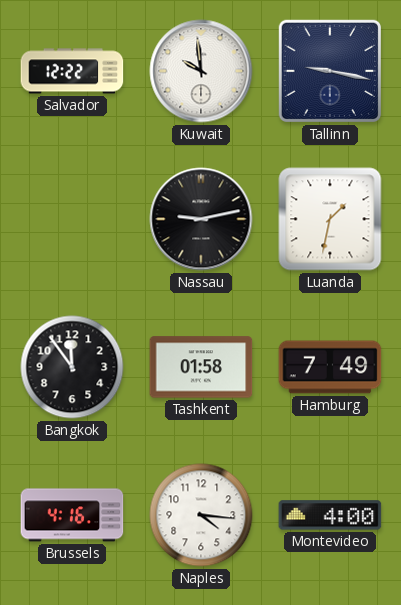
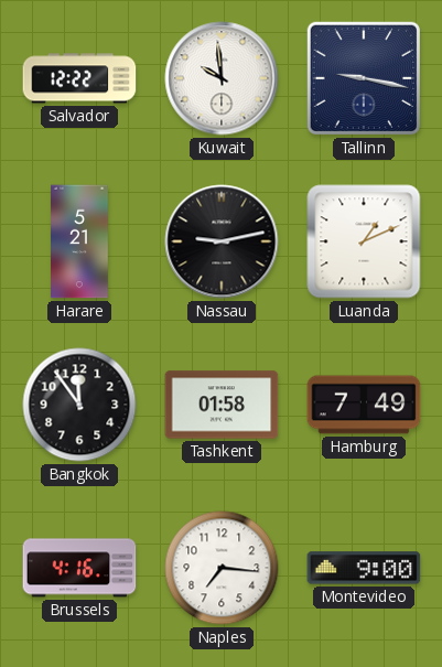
Harare: none -> 5:21
Luanda: 1:32 -> 1:11
Naples: 4:16 -> 7:16
Montevideo: 4:00 -> 9:00
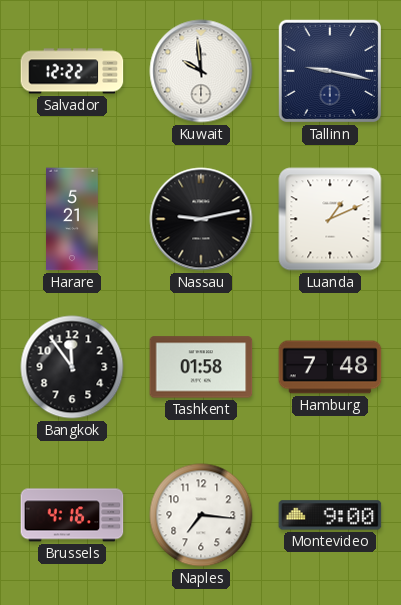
Hamburg: 7:49 -> 7:48
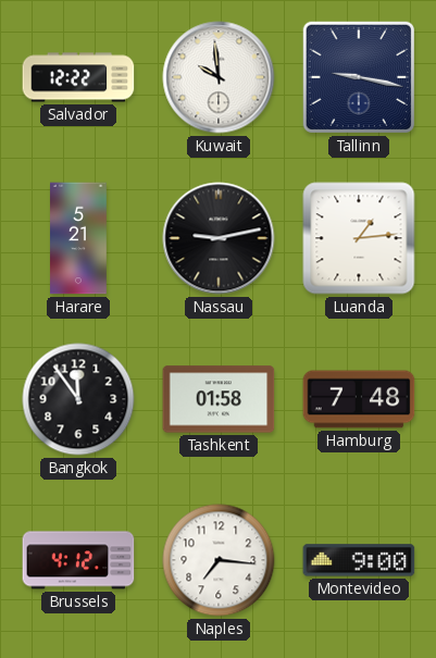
Luanda: 1:11 -> 1:14
Brussels: 4:16 -> 4:12
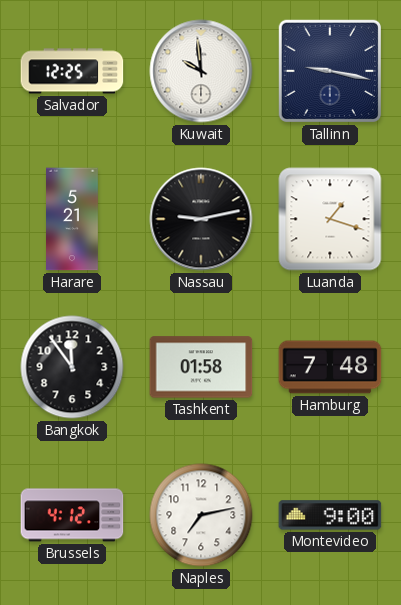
Salvador: 12:22 -> 12:25
Luanda: 1:14 -> 1:18
Naples: 7:16 -> 7:13
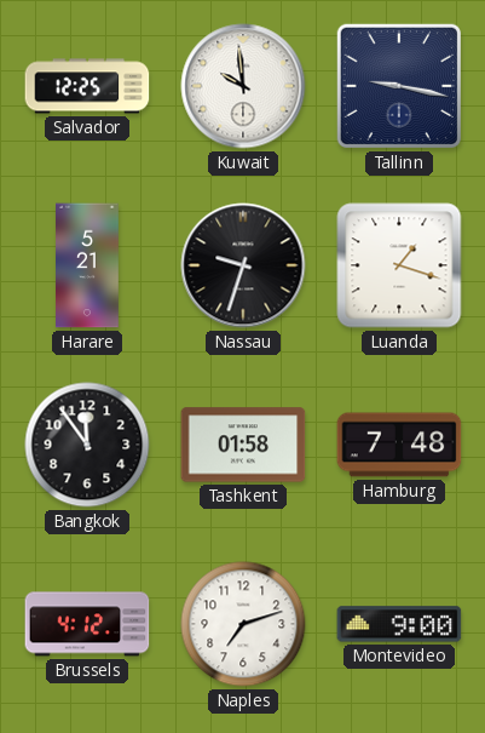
Nassau: 9:13 -> 9:33
Naples: 7:13 -> 7:12
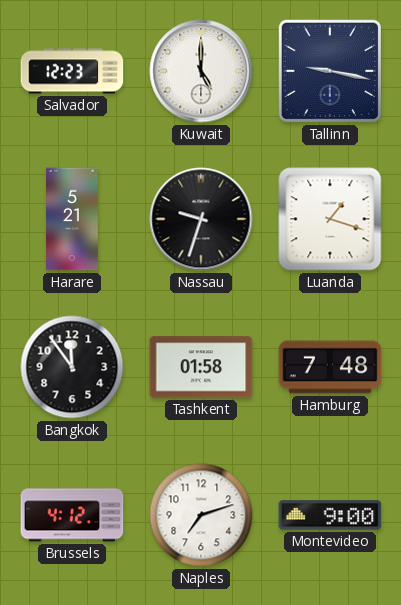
Salvador: 12:25 -> 12:23
Kuwait: 9:59 -> 5:00
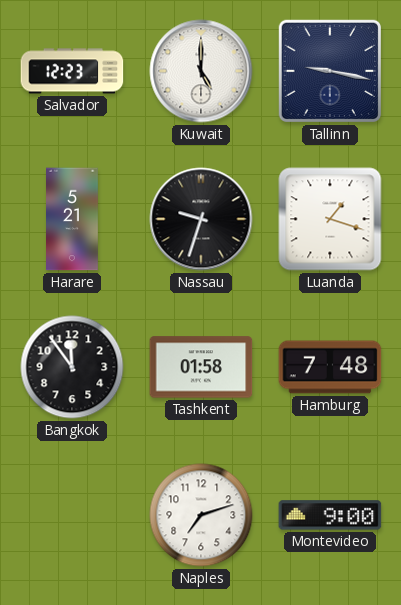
Brussels: 4:12 -> none
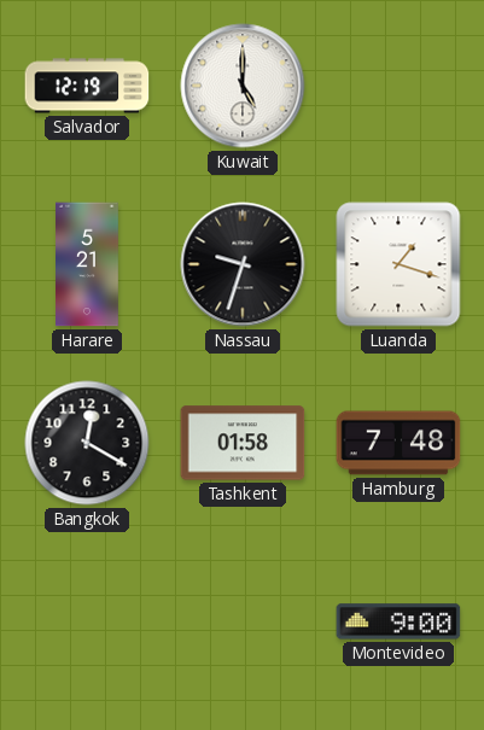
Salvador: 12:23 -> 12:19
Tallinn: 9:17 -> none
Bangkok: 11:54 -> 12:20
Naples: 7:12 -> none
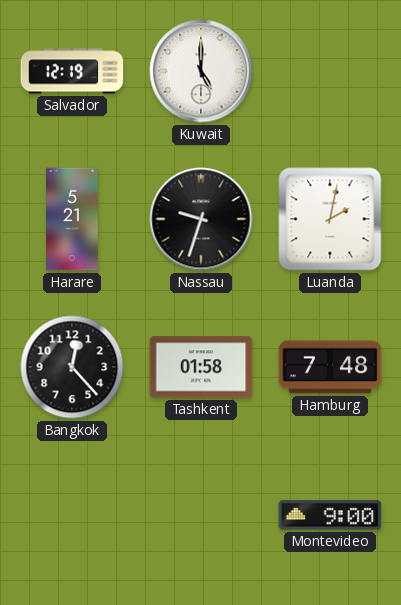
Luanda: 1:18 -> 2:02
Bangkok: 12:20 -> 12:23
